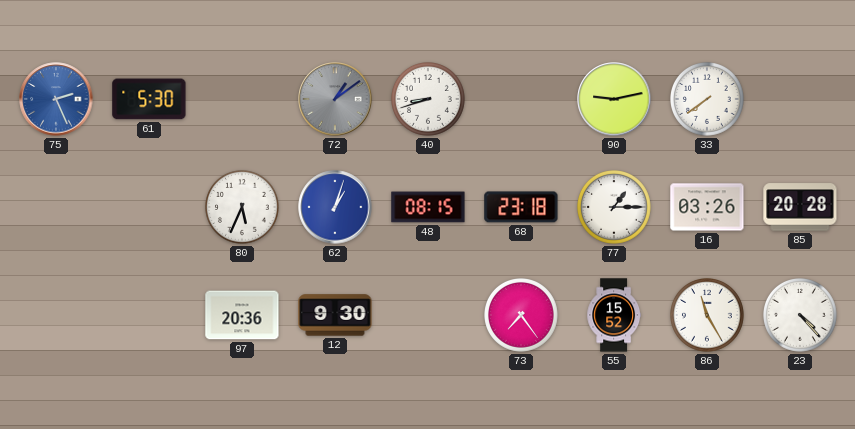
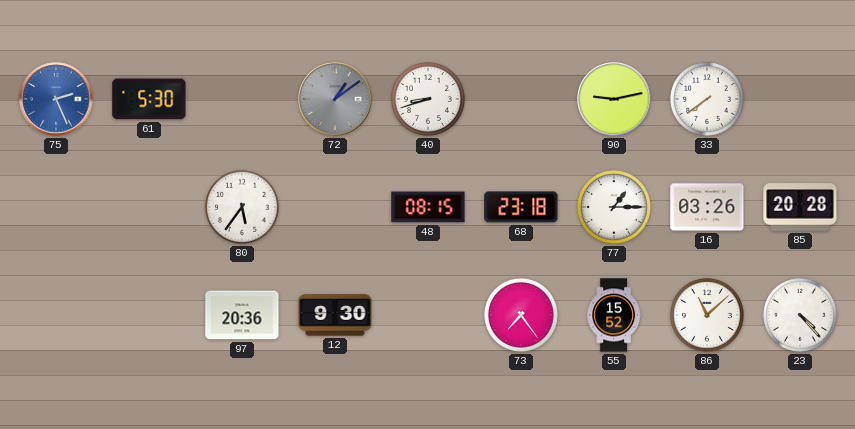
80: 5:34 -> 5:36
62: 1:03 -> none
86: 11:25 -> 11:08
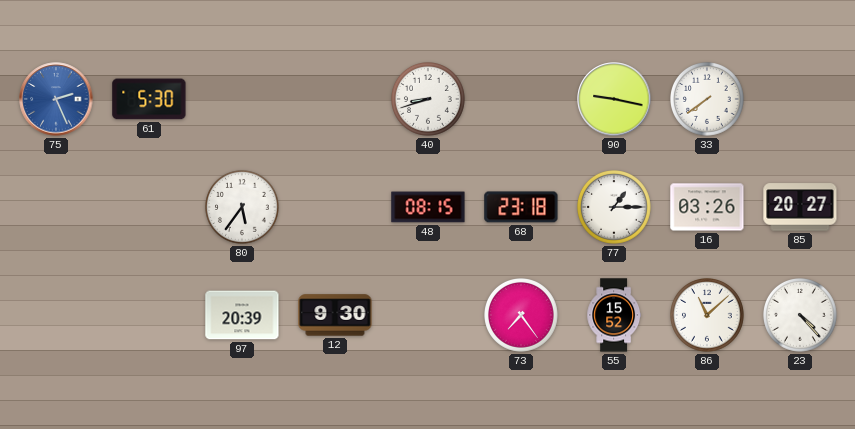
72: 1:09 -> none
90: 9:13 -> 9:17
85: 20:28 -> 20:27
97: 20:36 -> 20:39
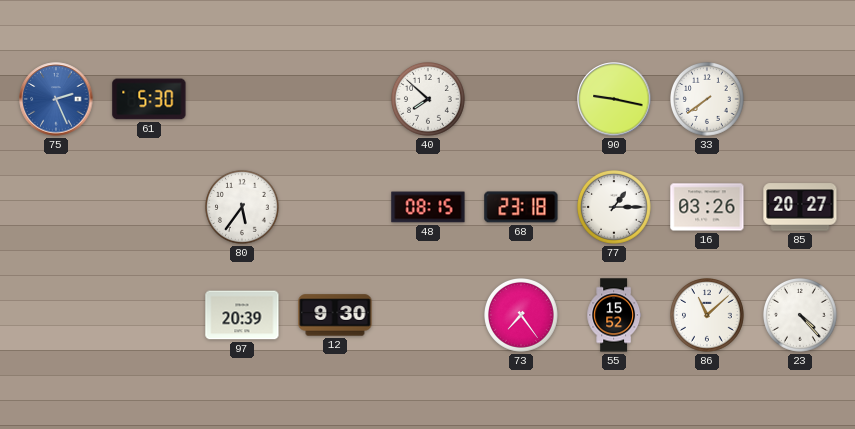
40: 8:42 -> 7:52
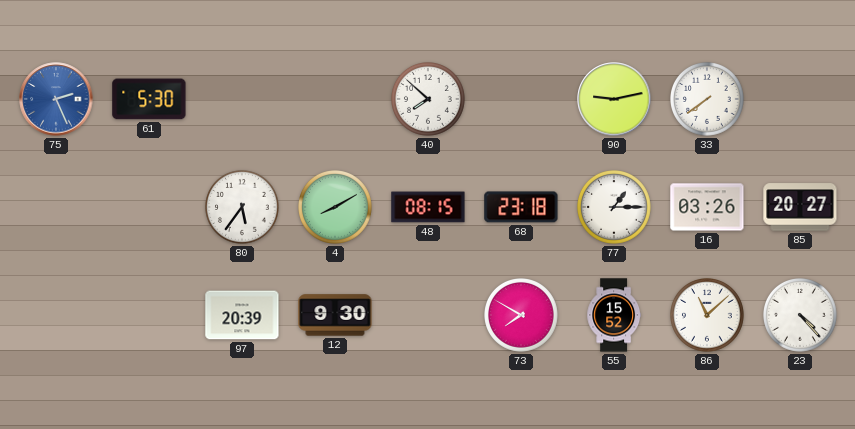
90: 9:17 -> 9:13
4: none -> 8:10
73: 7:24 -> 7:50
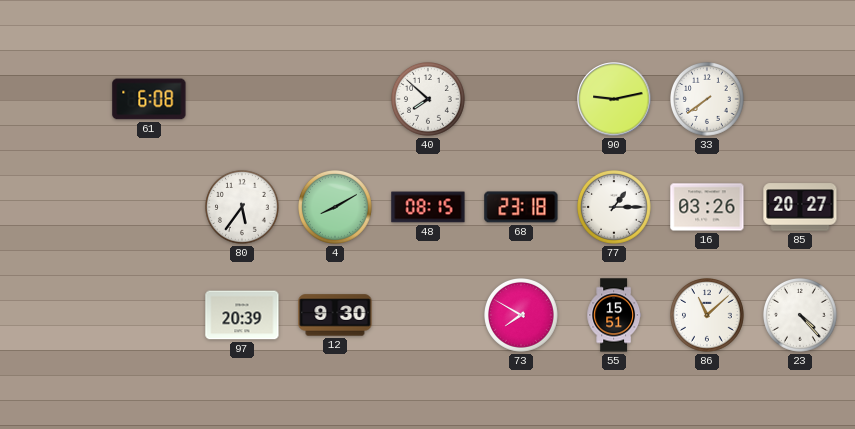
75: 2:26 -> none
61: 5:30 -> 6:08
55: 15:52 -> 15:51
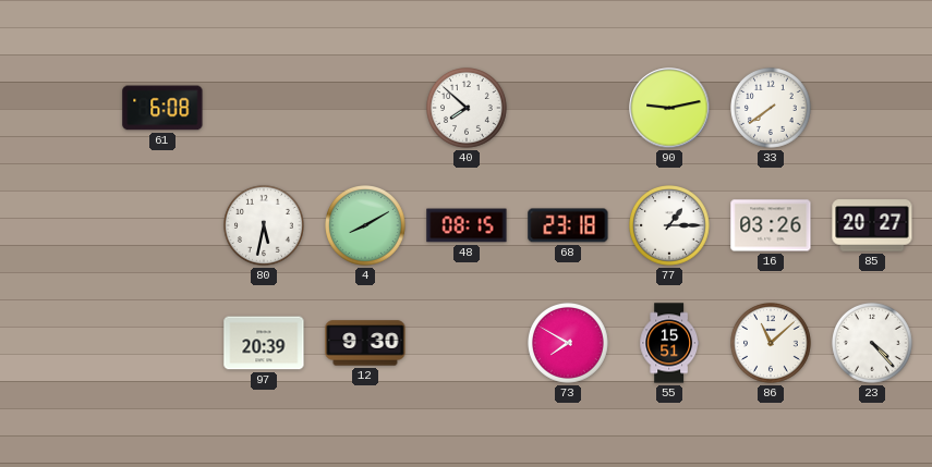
80: 5:36 -> 5:32
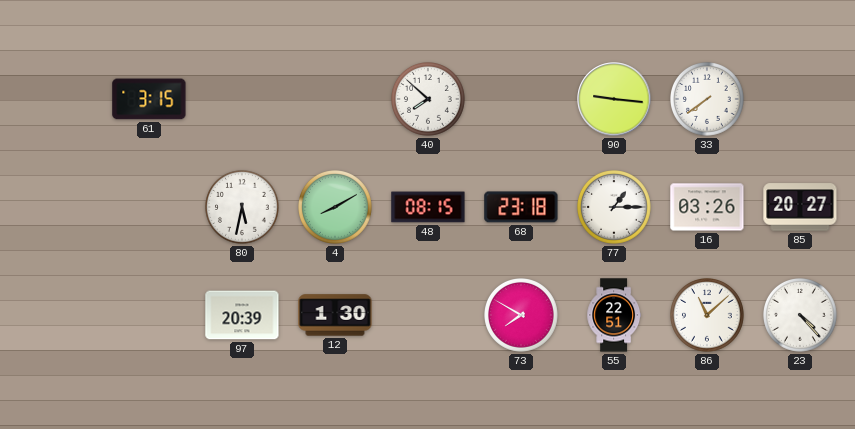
61: 6:08 -> 3:15
90: 9:13 -> 9:16
12: 9:30 -> 1:30
55: 15:51 -> 22:51
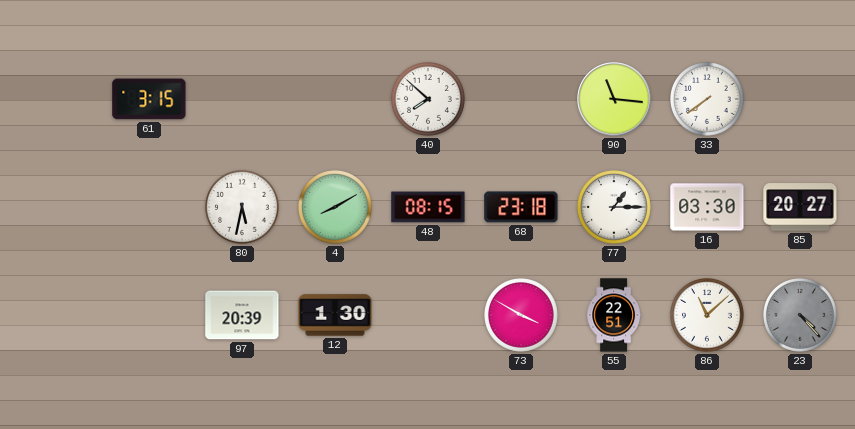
90: 9:16 -> 11:16
16: 03:26 -> 03:30
73: 7:50 -> 3:50
23 dial: white -> grey
